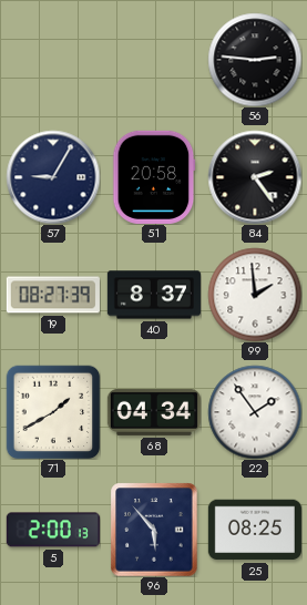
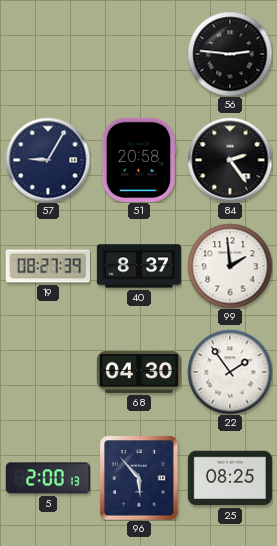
71: 1:40 -> none
68: 04:34 -> 04:30
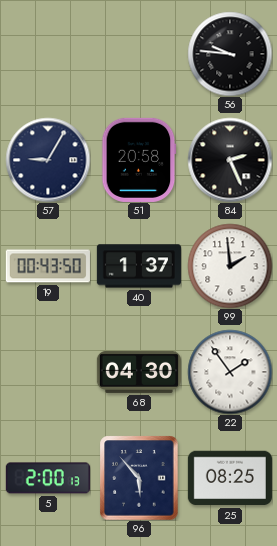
56: 2:46 -> 9:46
84: 2:24 -> 2:26
19: 08:27 -> 00:43
40: 8:37 -> 1:37
